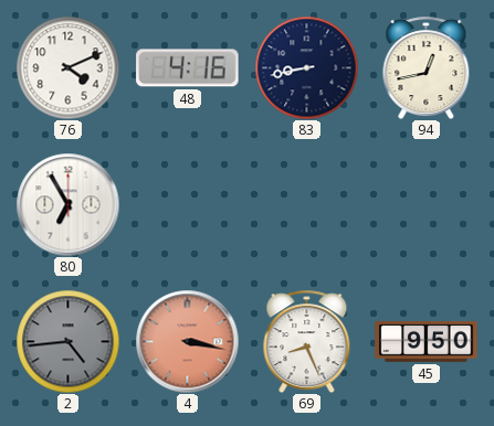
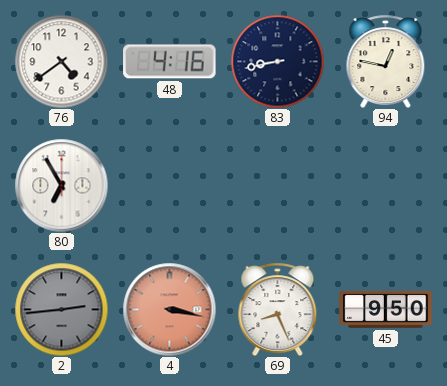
76: 4:11 -> 4:39
94: 12:43 -> 12:47
2: 4:44 -> 2:44
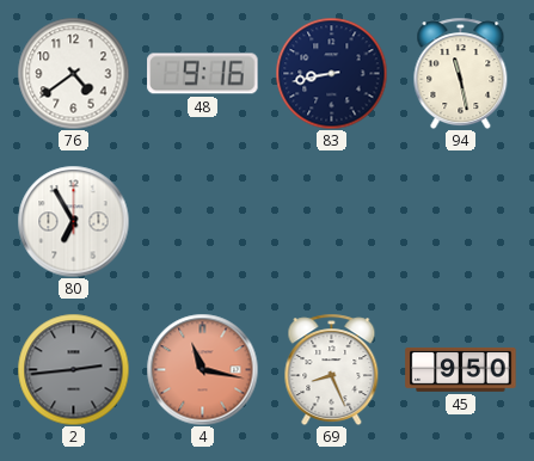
48: 4:16 -> 9:16
94: 12:47 -> 11:28
4: 3:17 -> 11:17
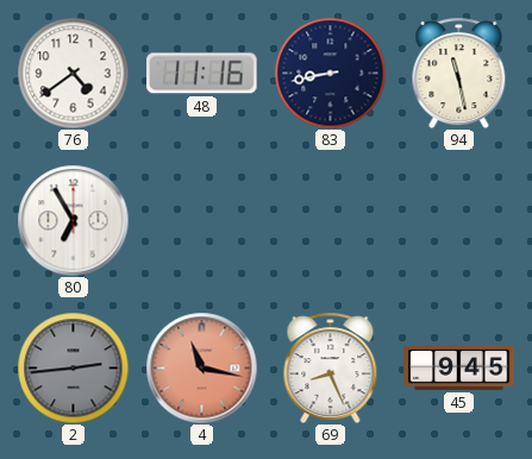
48: 9:16 -> 11:16
45: 9:50 -> 9:45
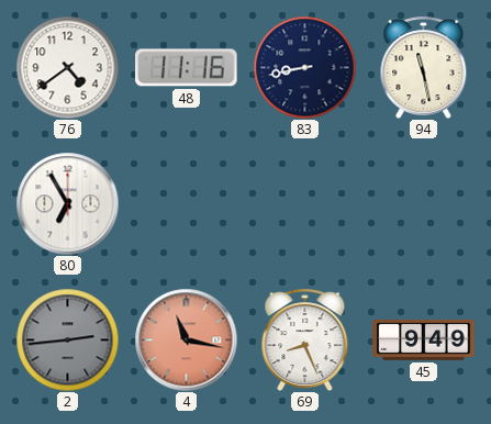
45: 9:45 -> 9:49
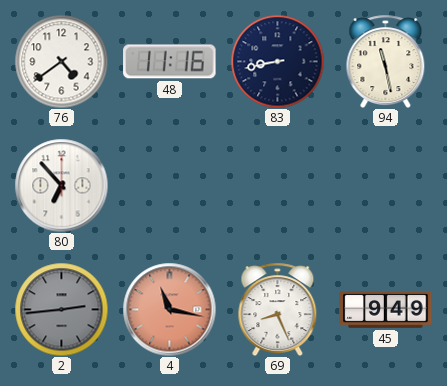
80: 6:55 -> 6:53
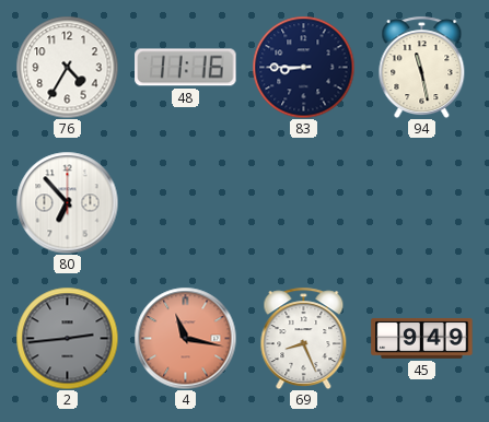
76: 4:39 -> 4:35
83: 8:43 -> 8:45
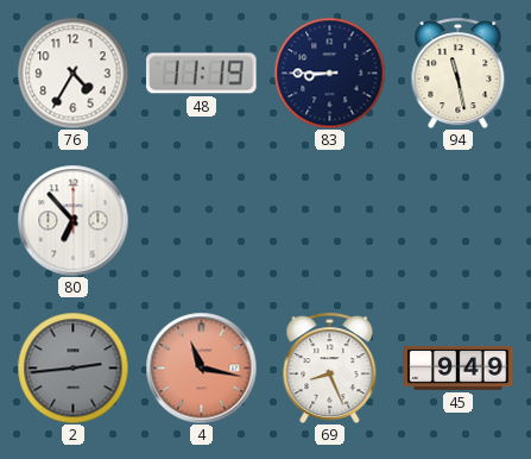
48: 11:16 -> 11:19
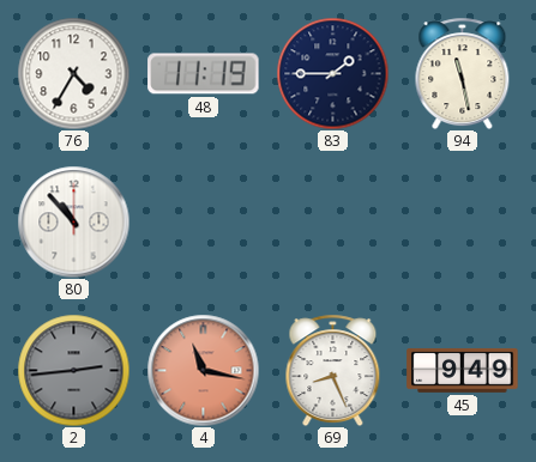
83: 8:45 -> 1:45
80: 6:53 -> 10:53
